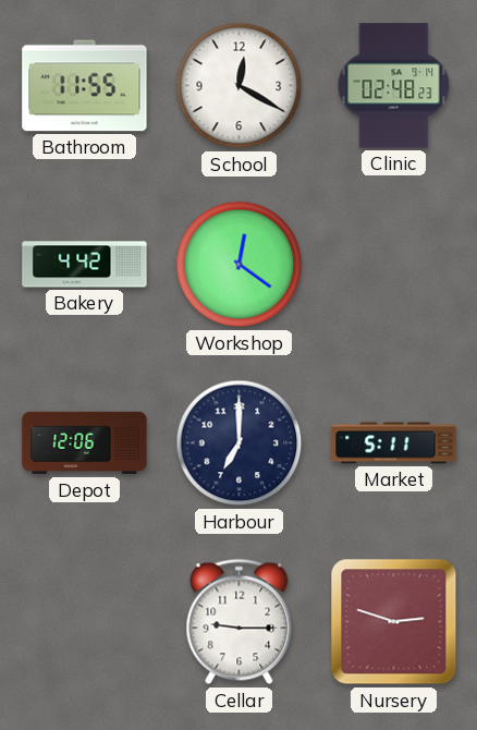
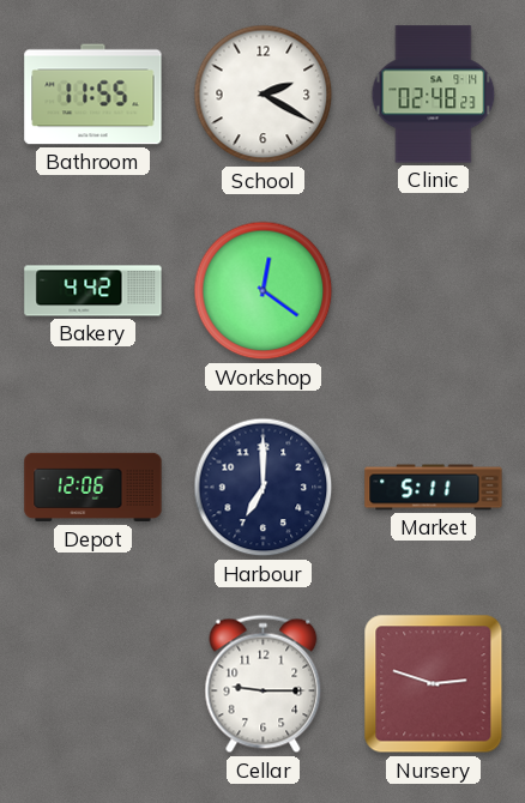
School: 12:20 -> 2:20
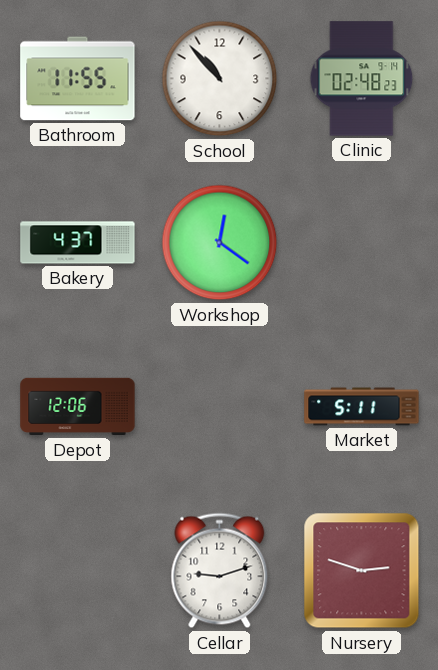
School: 2:20 -> 10:53
Bakery: 4:42 -> 4:37
Harbour: 7:00 -> none
Cellar: 9:15 -> 9:12
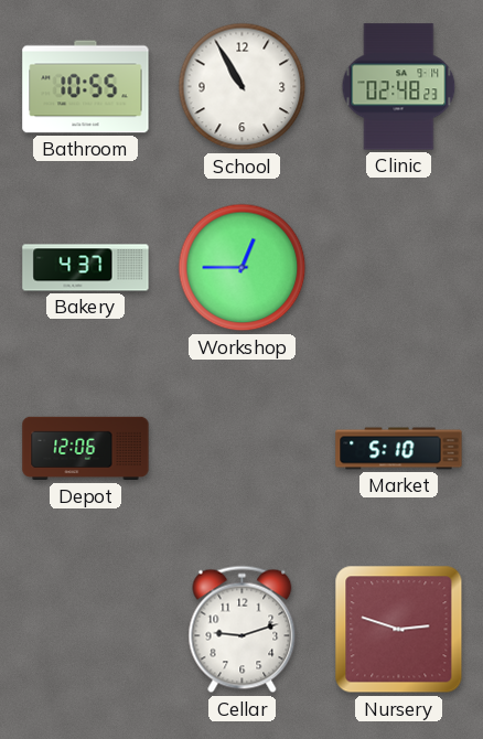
Bathroom: 11:55 -> 10:55
School: 10:53 -> 10:55
Workshop: 12:21 -> 12:45
Market: 5:11 -> 5:10
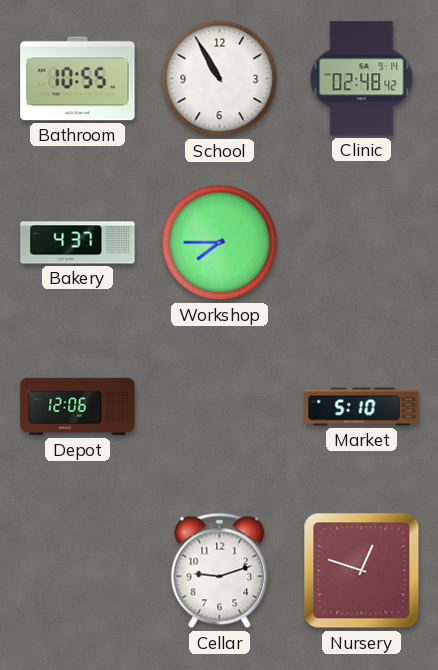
Clinic: 02:48:23 -> 02:48:42
Workshop: 12:45 -> 7:45
Nursery: 2:48 -> 12:48
